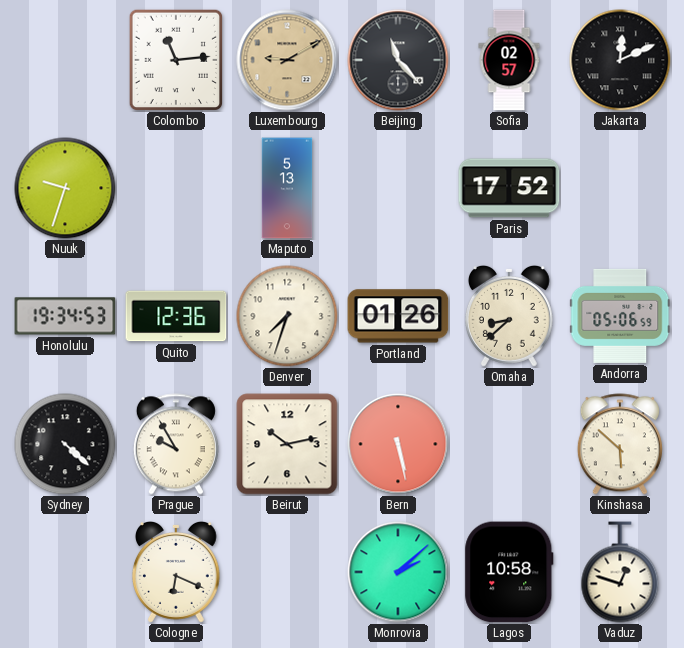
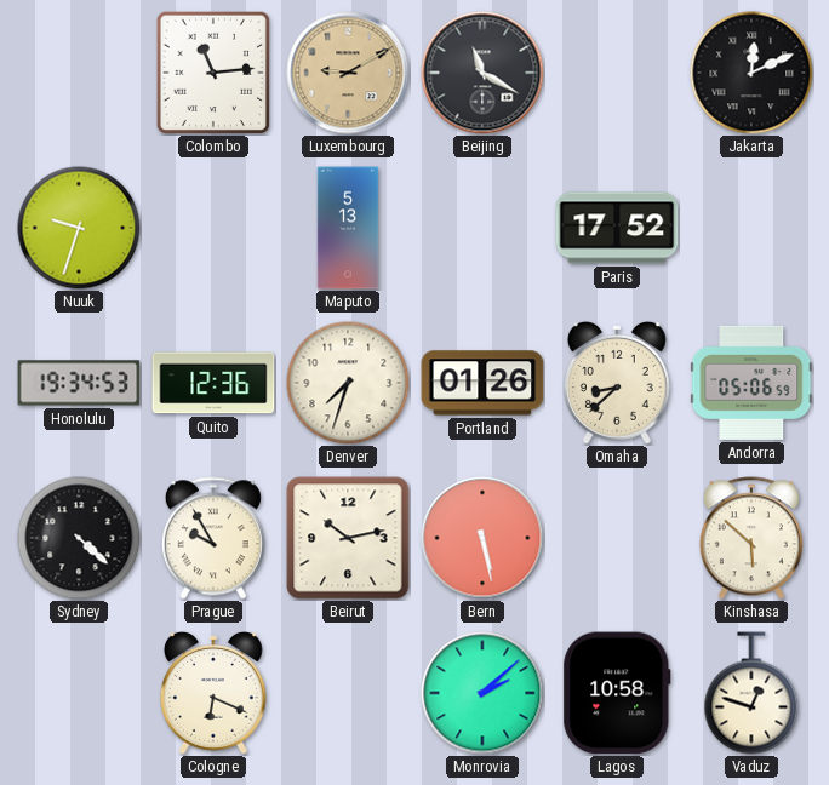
Beijing: 11:23 -> 11:20
Sofia: 02:57 -> none
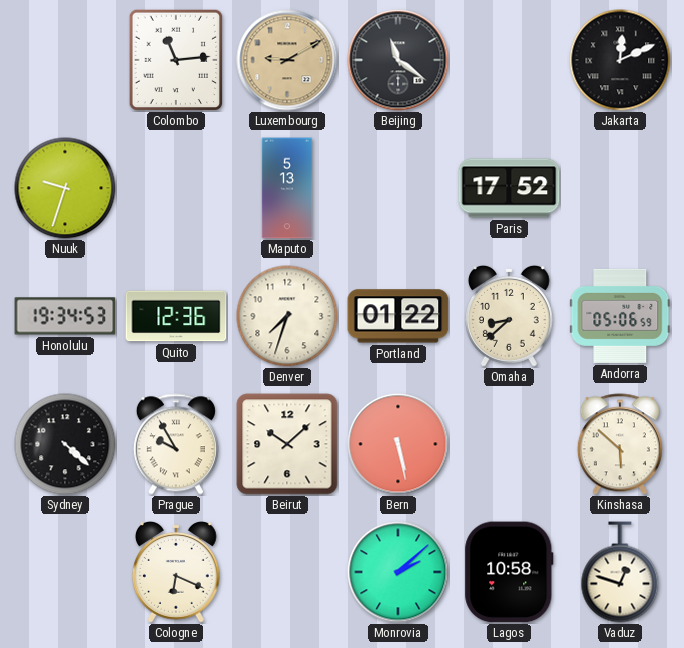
Beijing: 11:20 -> 11:21
Portland: 01:26 -> 01:22
Beirut: 10:13 -> 10:08
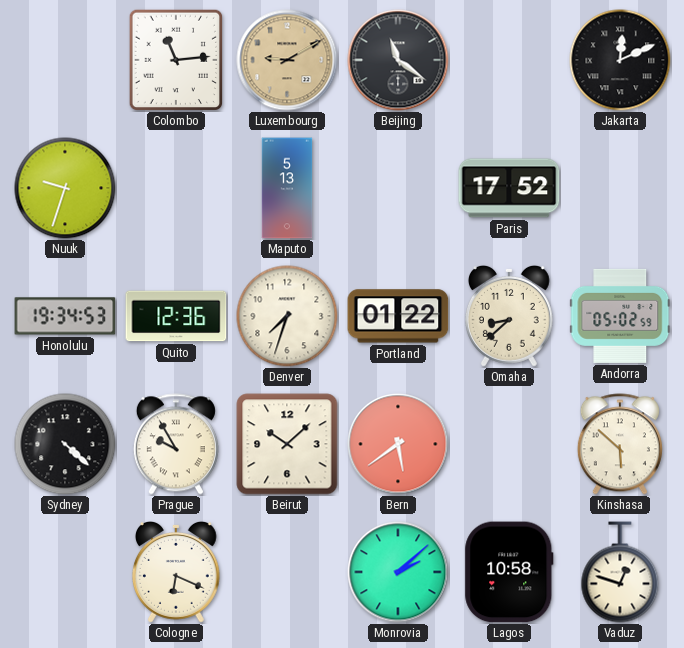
Andorra: 05:06 -> 05:02
Bern: 5:28 -> 5:39
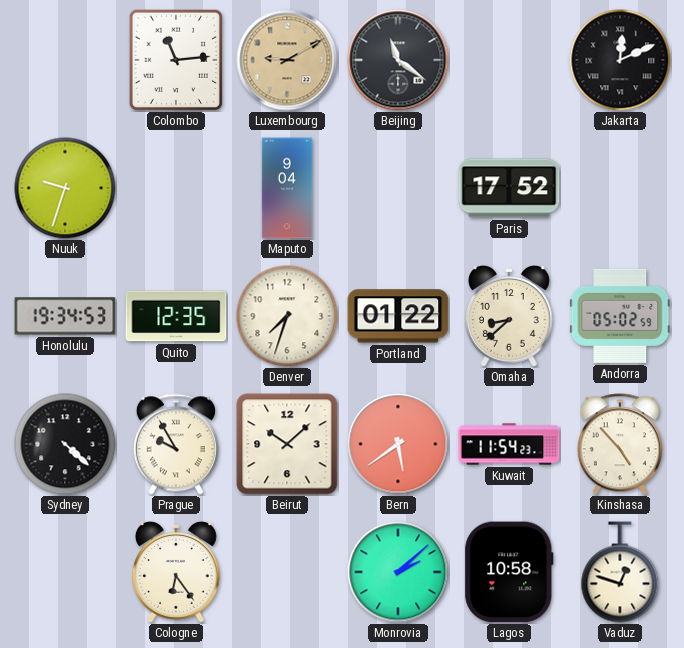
Maputo: 5:13 -> 9:04
Quito: 12:36 -> 12:35
Kuwait: none -> 11:54
Kinshasa: 5:52 -> 4:53
Cologne: 6:19 -> 6:24
